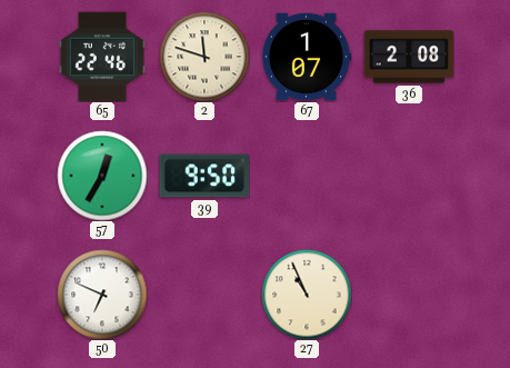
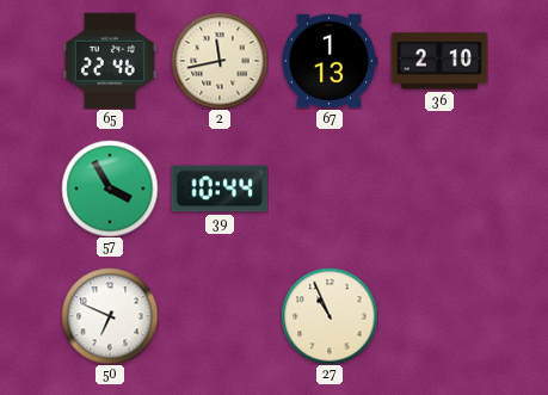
2: 11:48 -> 11:43
67: 1:07 -> 1:13
36: 2:08 -> 2:10
57: 12:35 -> 3:55
39: 9:50 -> 10:44
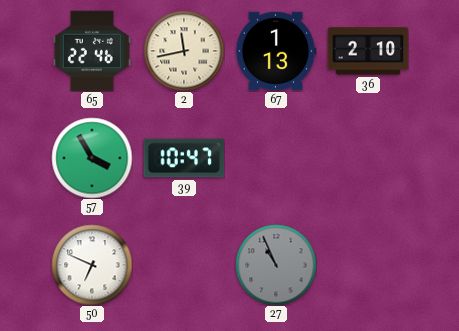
39: 10:44 -> 10:47
27 dial: cream -> grey
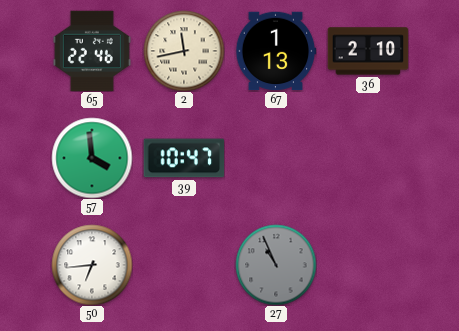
57: 3:55 -> 3:59
50: 6:49 -> 6:44
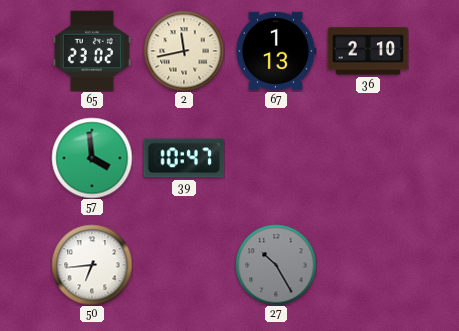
65: 22:46 -> 23:02
27: 10:56 -> 10:25
